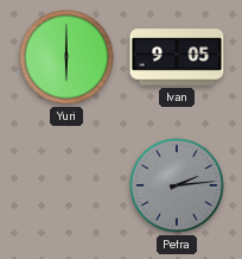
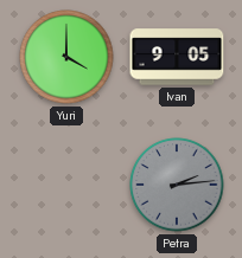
Yuri: 6:00 -> 4:00
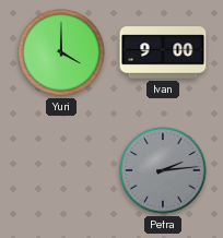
Ivan: 9:05 -> 9:00
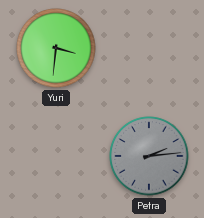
Yuri: 4:00 -> 3:31
Ivan: 9:00 -> none
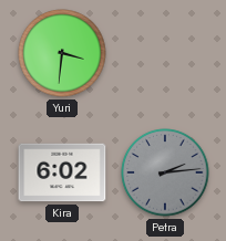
Kira: none -> 6:02
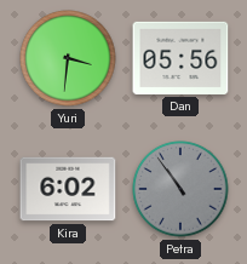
Dan: none -> 05:56
Petra: 2:14 -> 10:54
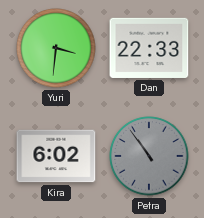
Dan: 05:56 -> 22:33
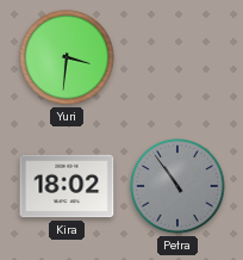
Dan: 22:33 -> none
Kira: 6:02 -> 18:02
